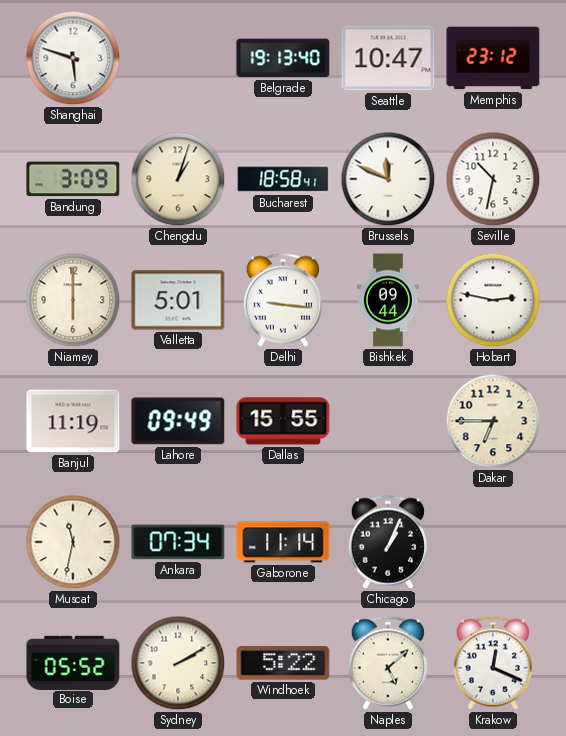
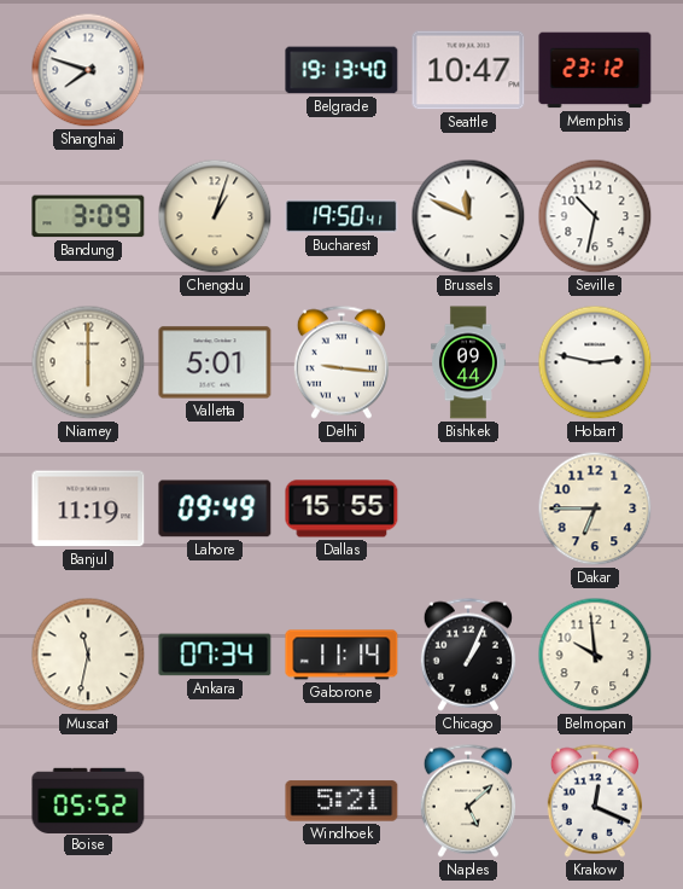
Shanghai: 5:48 -> 7:48
Bucharest: 18:58 -> 19:50
Belmopan: none -> 9:59
Sydney: 2:10 -> none
Windhoek: 5:22 -> 5:21
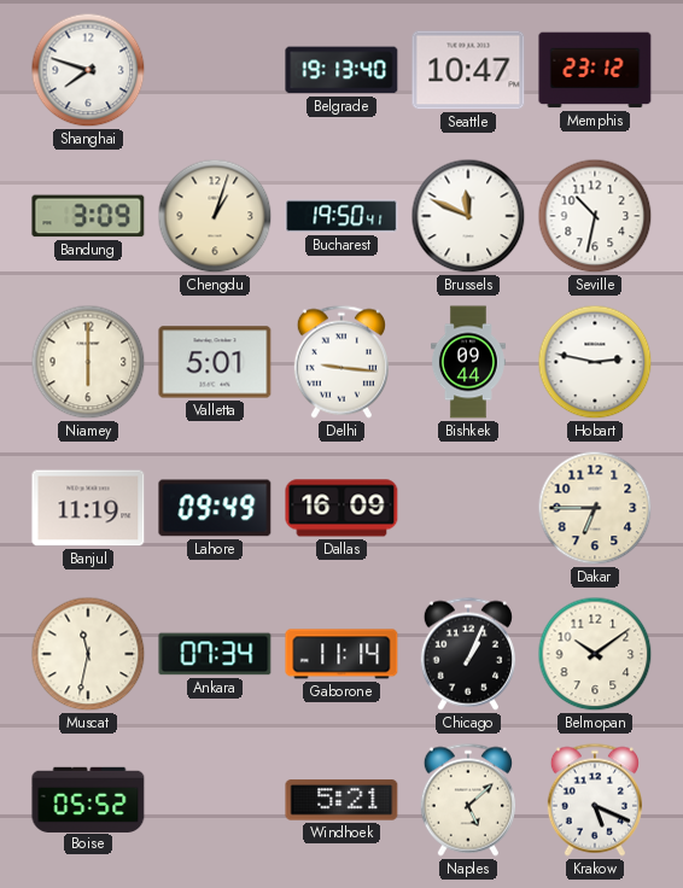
Dallas: 15:55 -> 16:09
Belmopan: 9:59 -> 10:09
Krakow: 12:19 -> 5:19
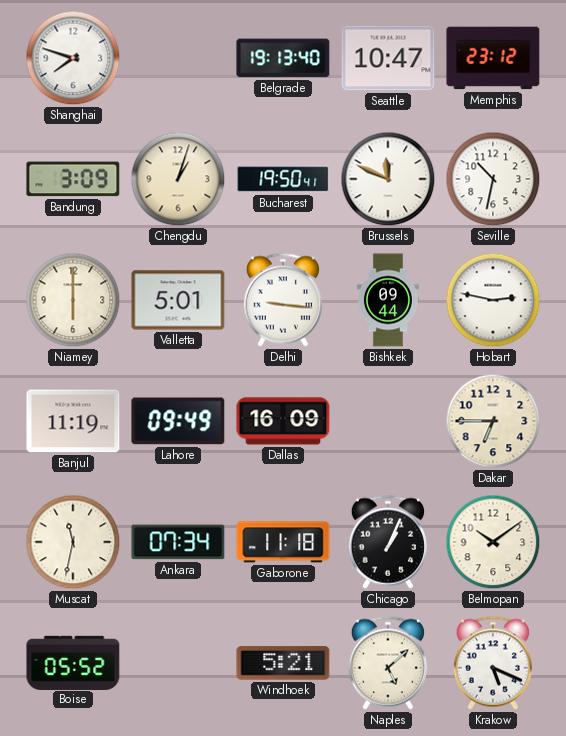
Gaborone: 11:14 -> 11:18
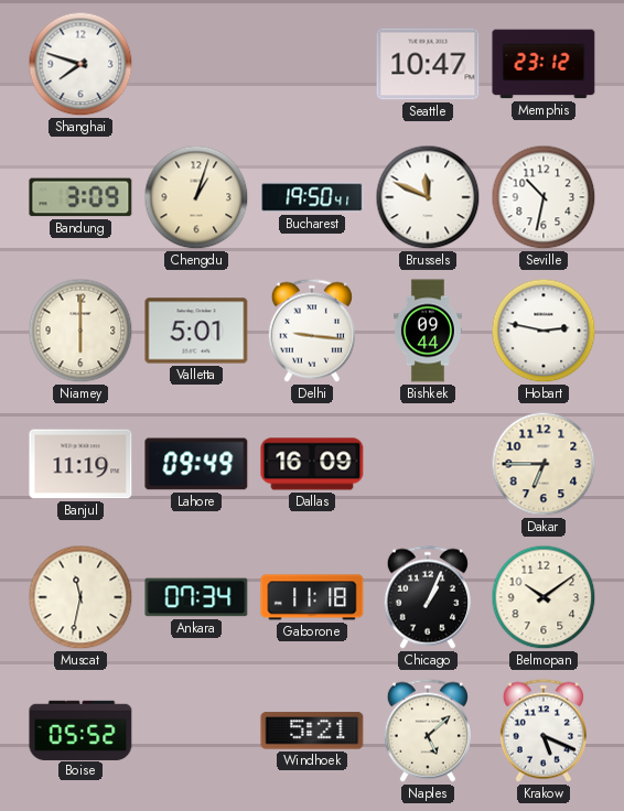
Belgrade: 19:13 -> none
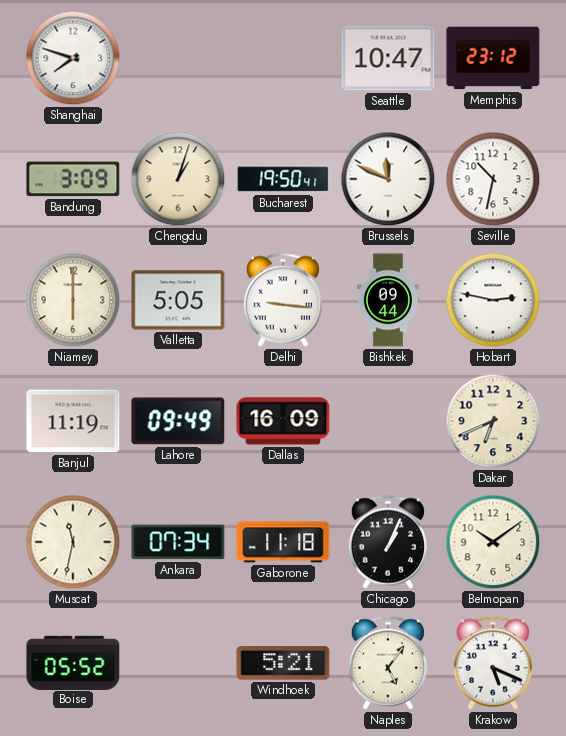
Valletta: 5:01 -> 5:05
Dakar: 6:45 -> 6:41
Naples: 5:08 -> 5:06
